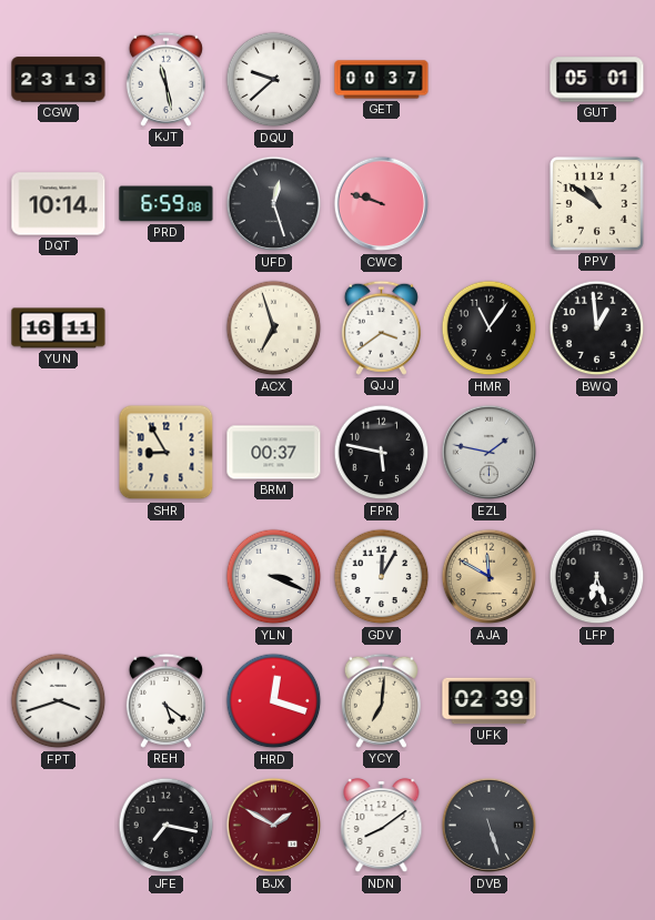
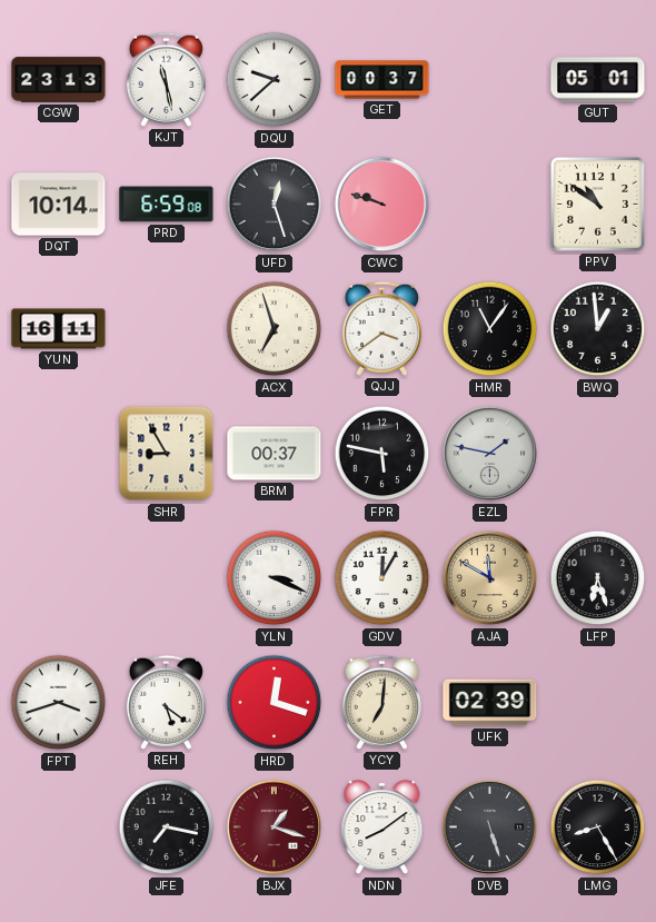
BJX: 1:50 -> 1:18
LMG: none -> 8:25
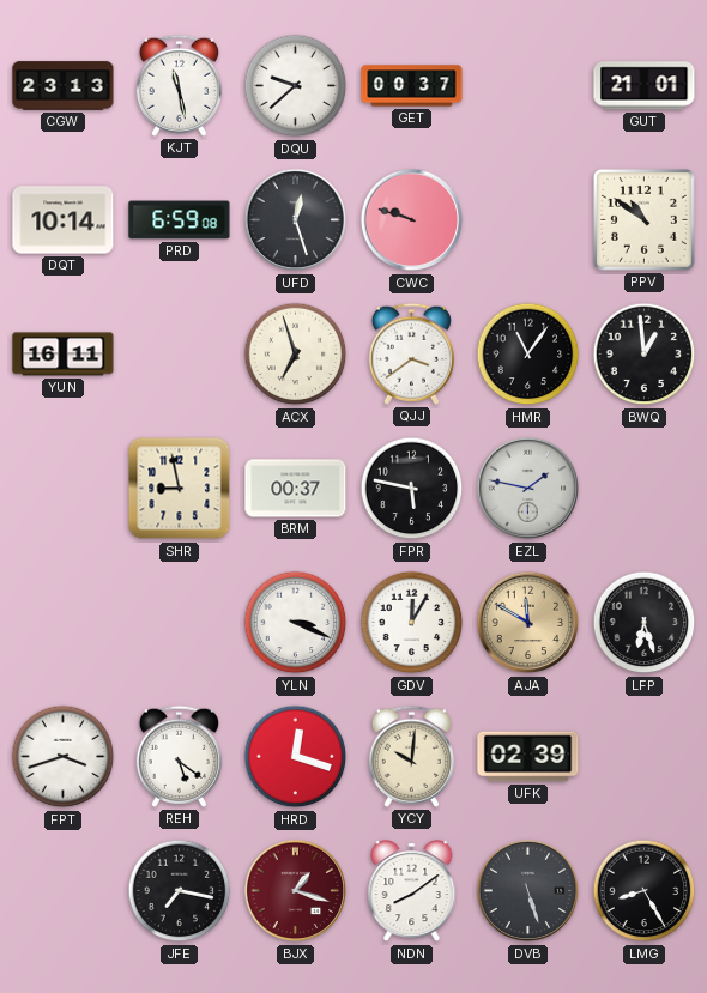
GUT: 05:01 -> 21:01
SHR: 8:55 -> 8:58
YCY: 7:01 -> 10:01
